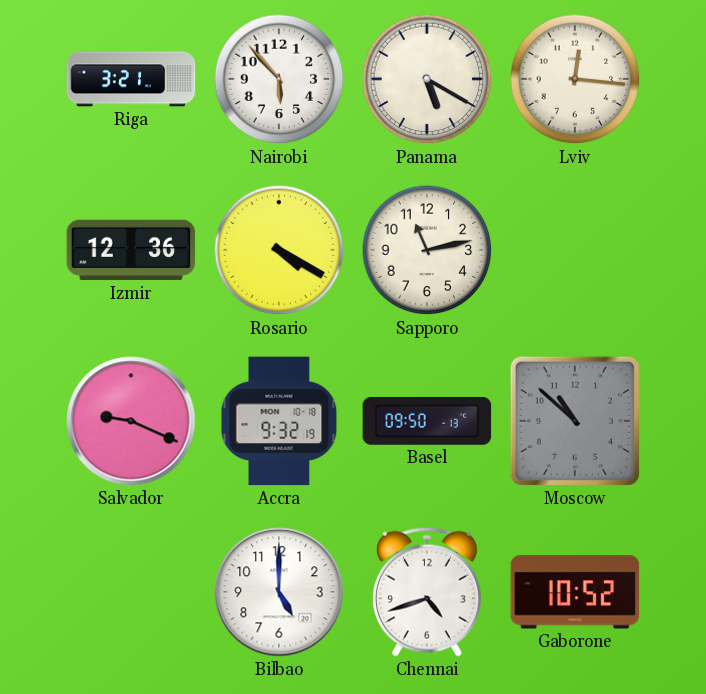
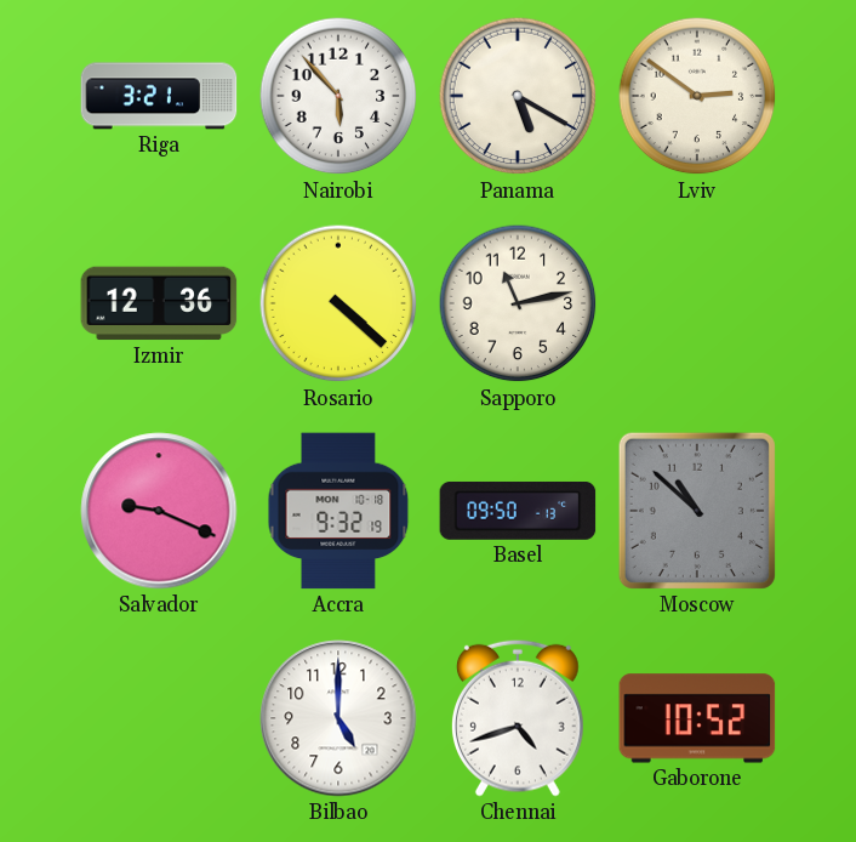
Lviv: 12:16 -> 2:51
Rosario: 4:20 -> 4:22
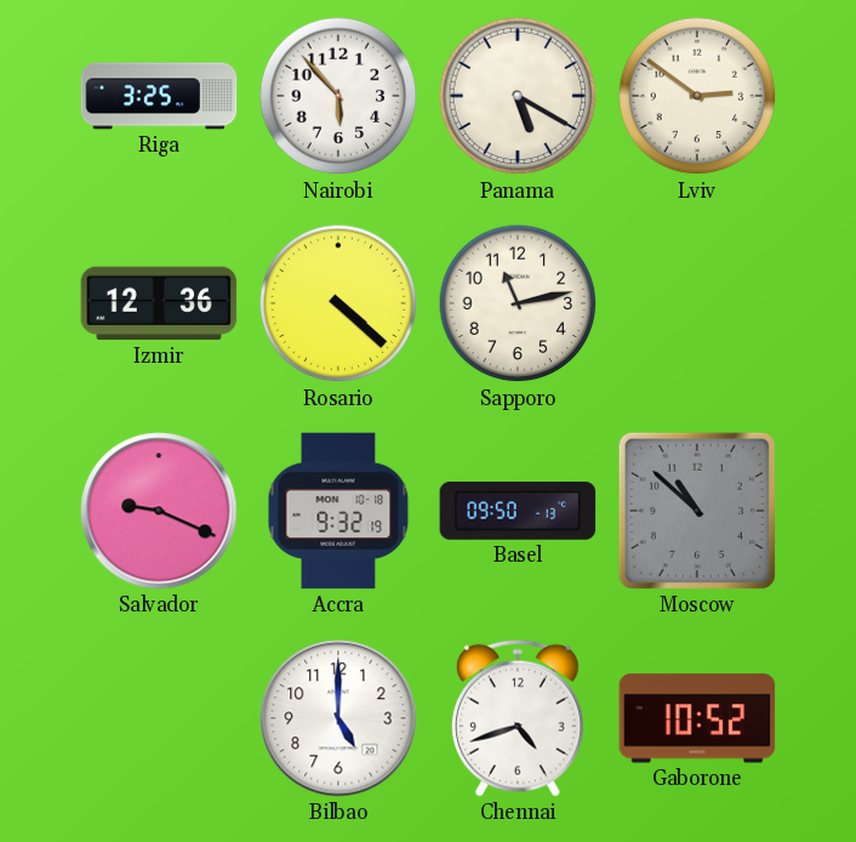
Riga: 3:21 -> 3:25
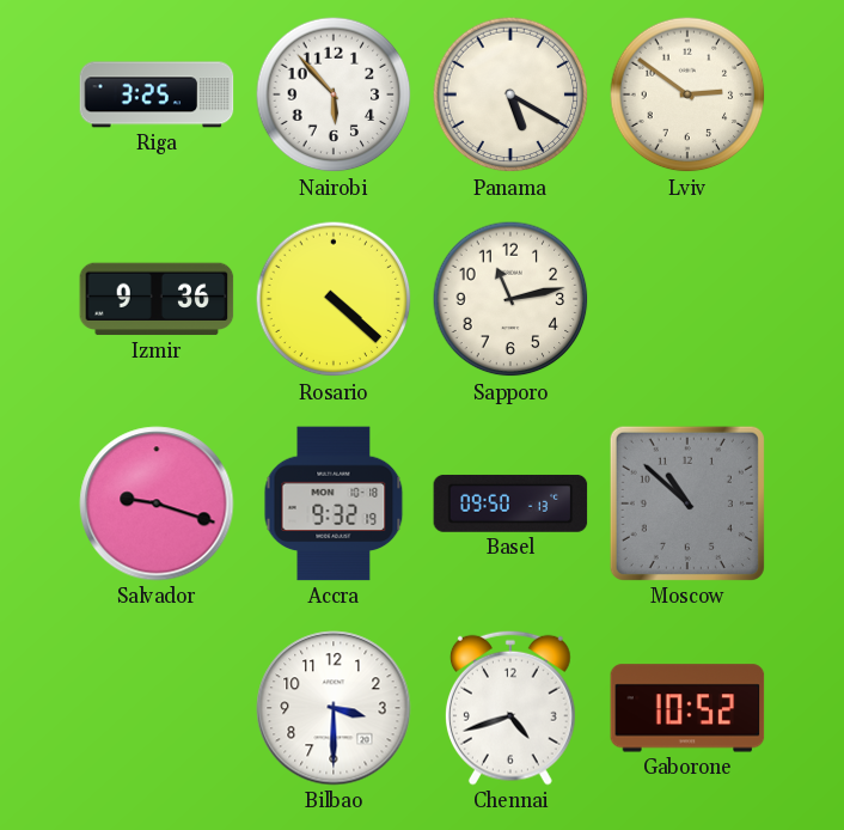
Izmir: 12:36 -> 9:36
Salvador: 9:19 -> 9:18
Bilbao: 5:00 -> 3:30
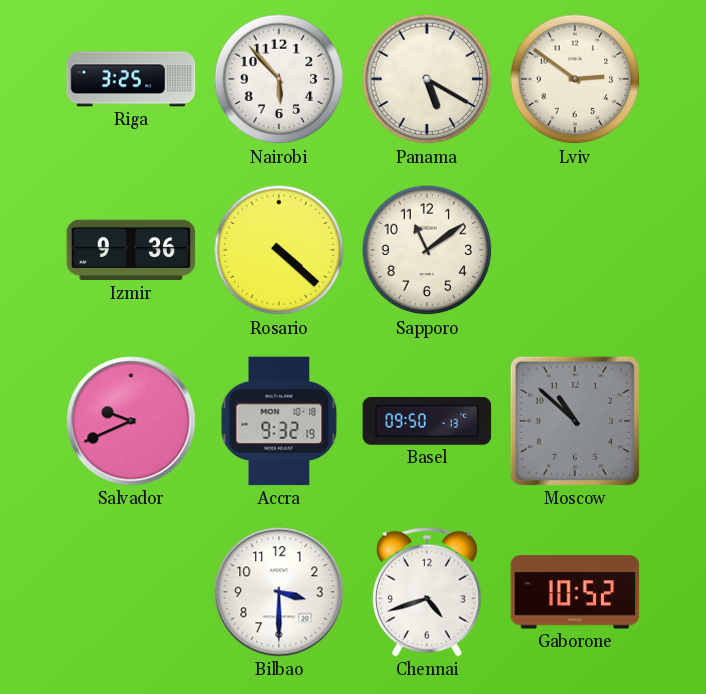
Sapporo: 11:13 -> 11:09
Salvador: 9:18 -> 9:41
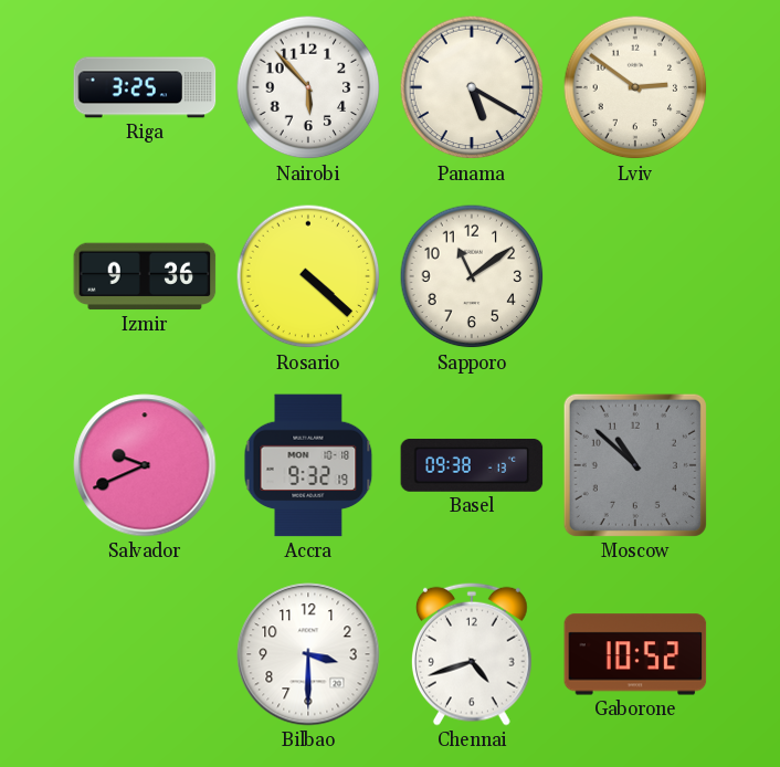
Basel: 09:50 -> 09:38
